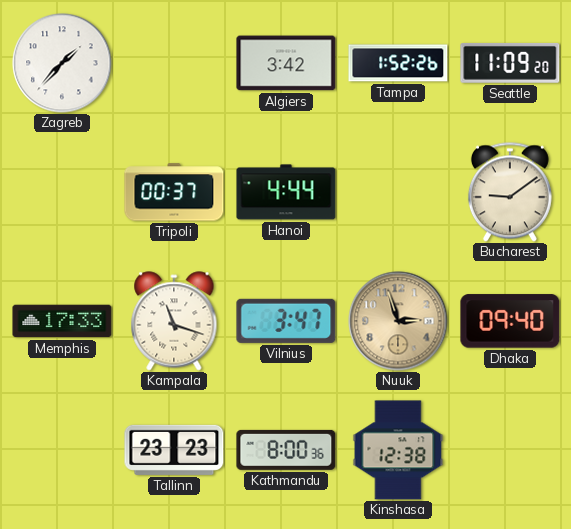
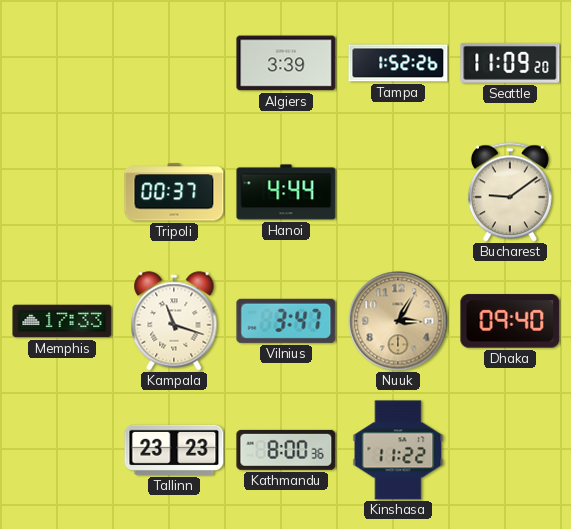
Zagreb: 1:37 -> none
Algiers: 3:42 -> 3:39
Nuuk: 2:57 -> 3:05
Kinshasa: 12:38 -> 11:22
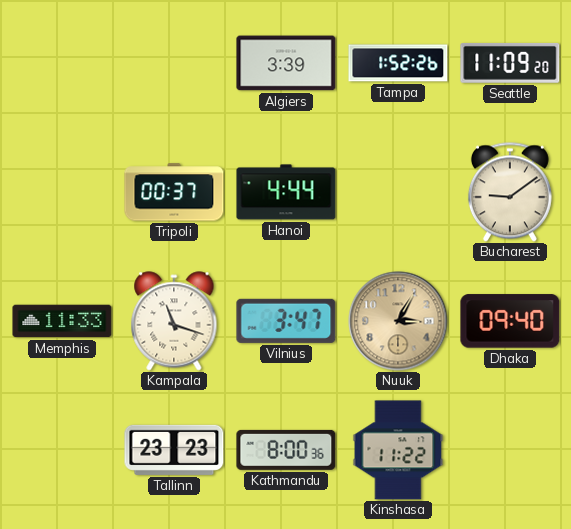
Memphis: 17:33 -> 11:33
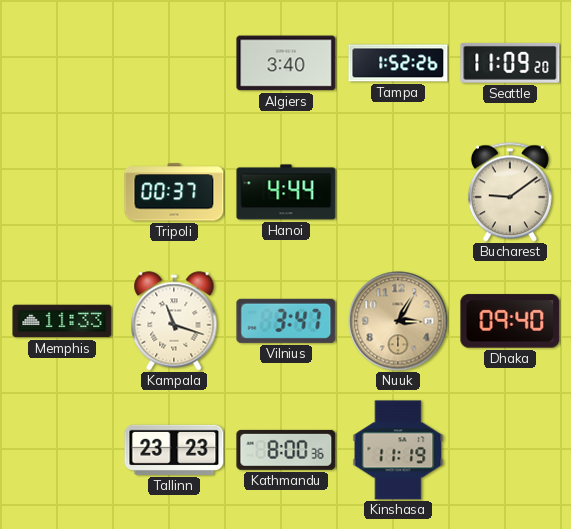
Algiers: 3:39 -> 3:40
Kinshasa: 11:22 -> 11:19
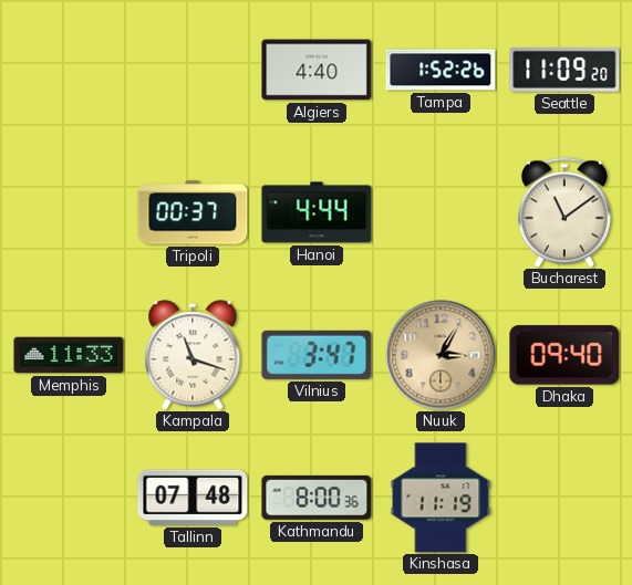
Algiers: 3:40 -> 4:40
Bucharest: 9:09 -> 11:09
Tallinn: 23:23 -> 07:48
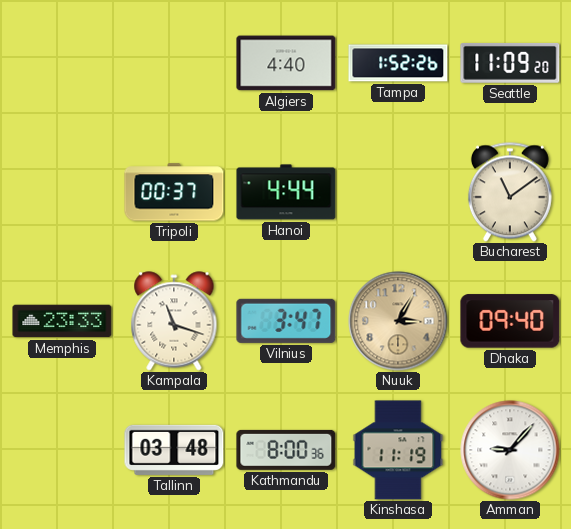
Memphis: 11:33 -> 23:33
Tallinn: 07:48 -> 03:48
Amman: none -> 9:07
